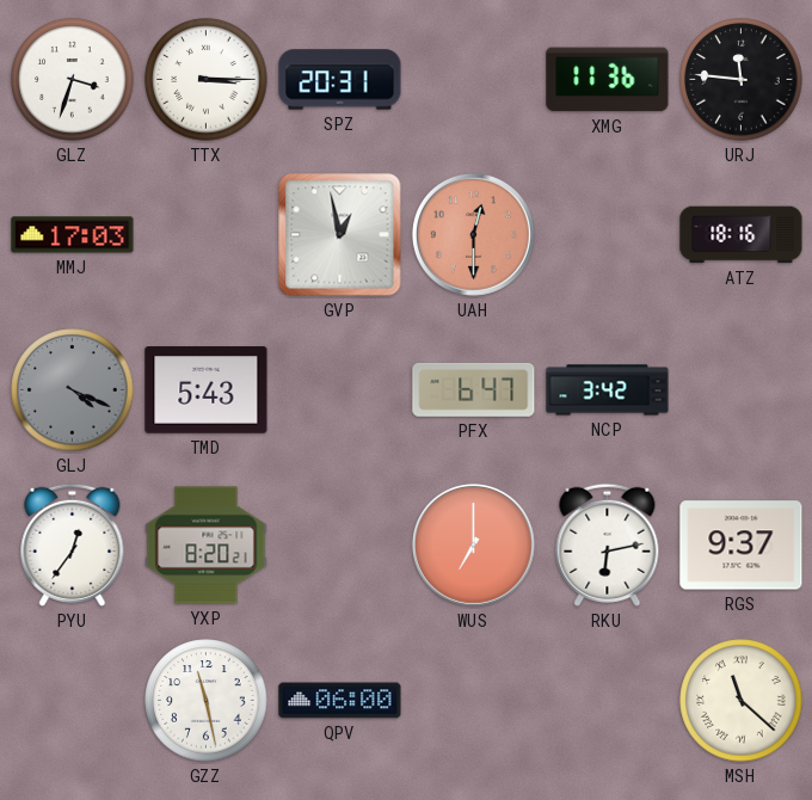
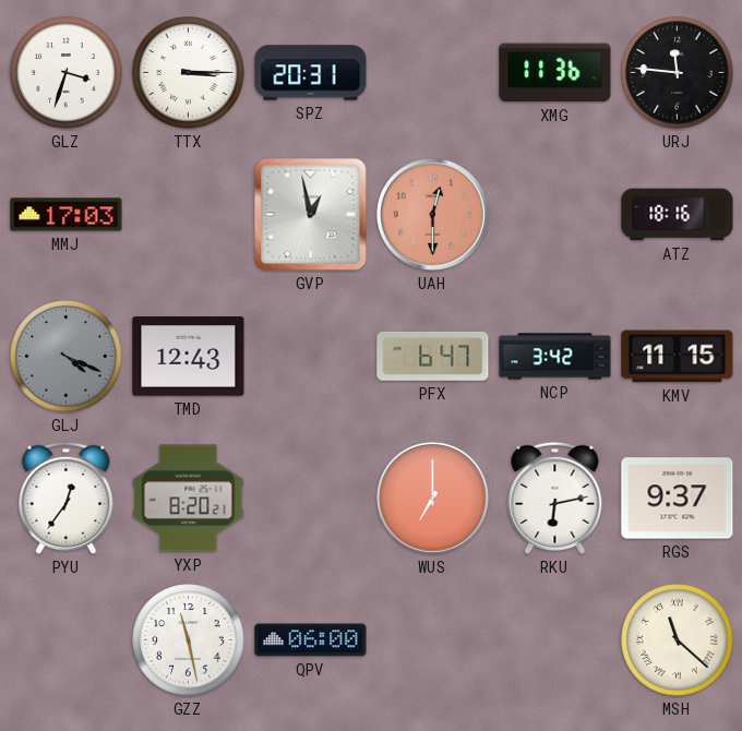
TMD: 5:43 -> 12:43
KMV: none -> 11:15
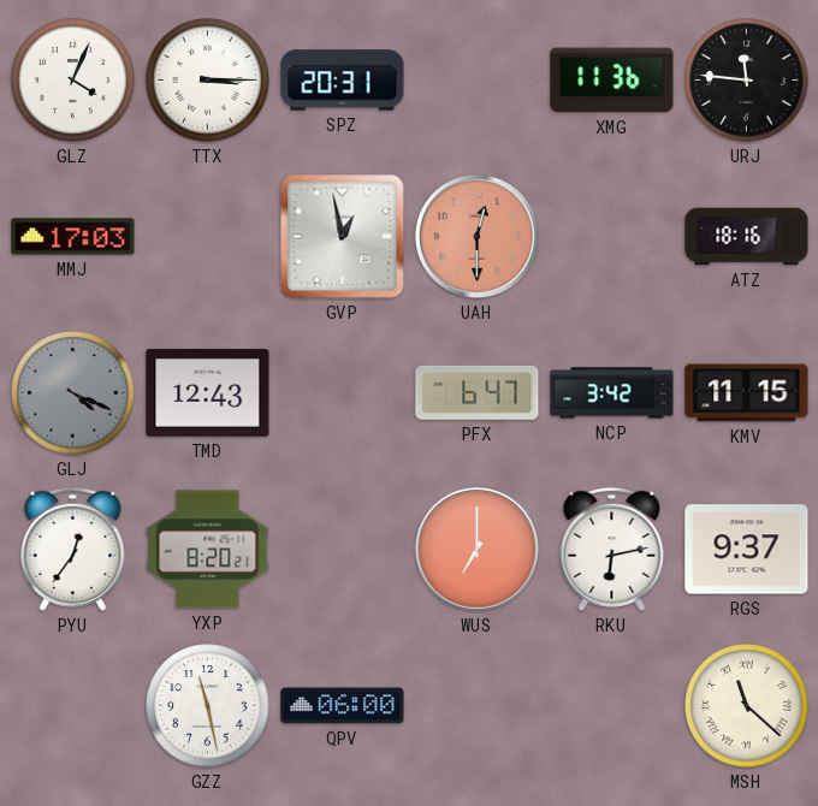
GLZ: 3:33 -> 4:04
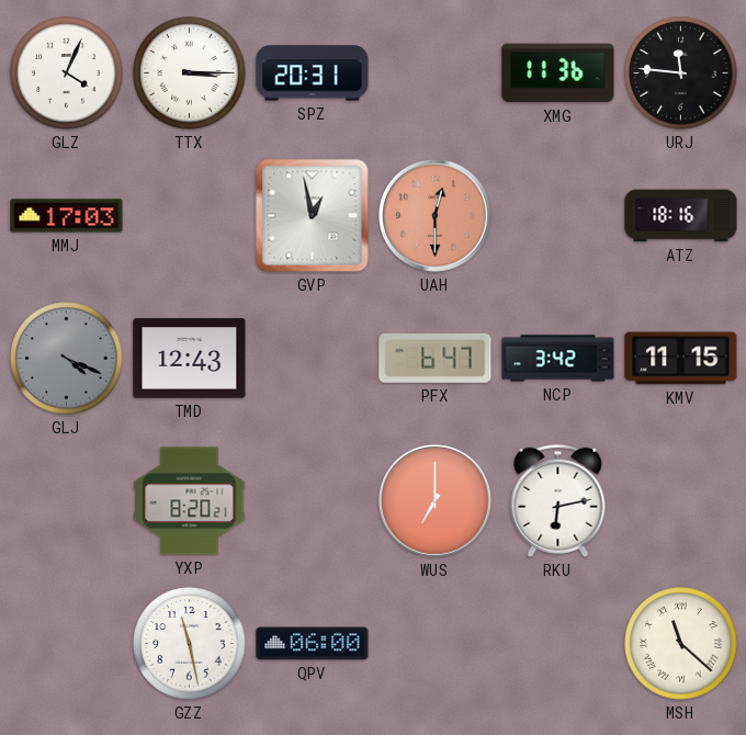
PYU: 12:36 -> none
RGS: 9:37 -> none
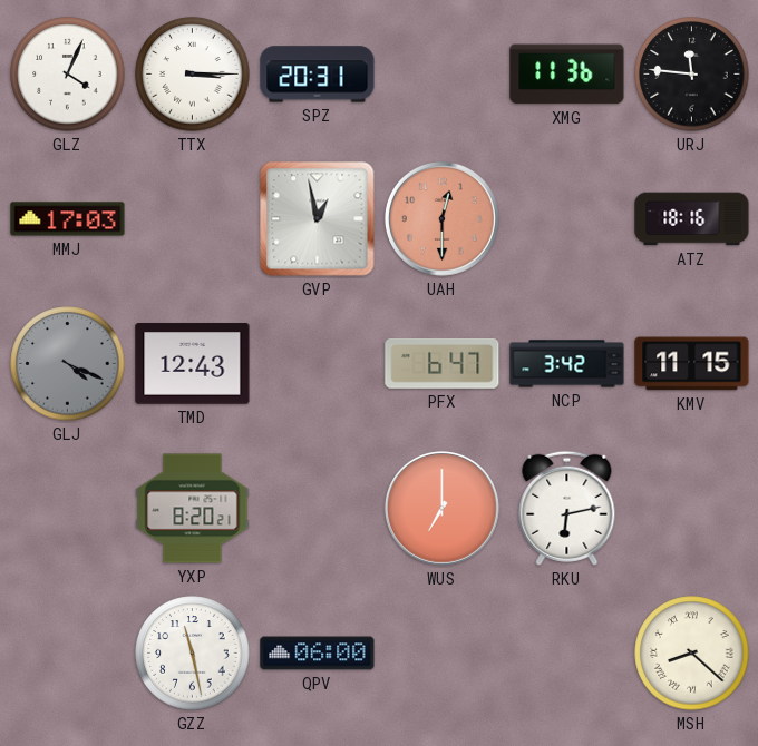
MSH: 11:22 -> 8:22
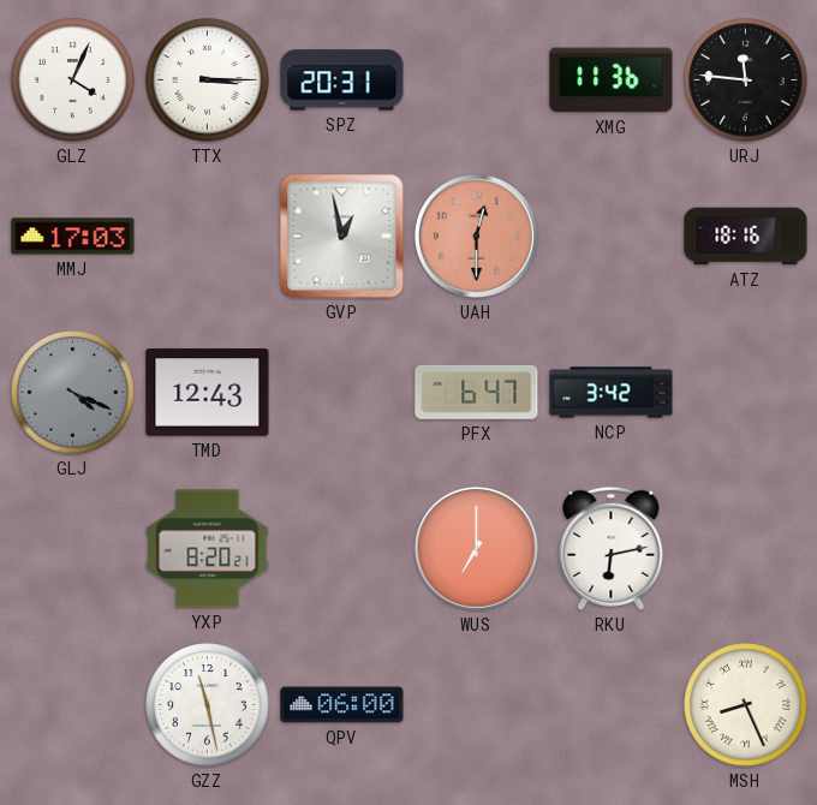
KMV: 11:15 -> none
MSH: 8:22 -> 8:26
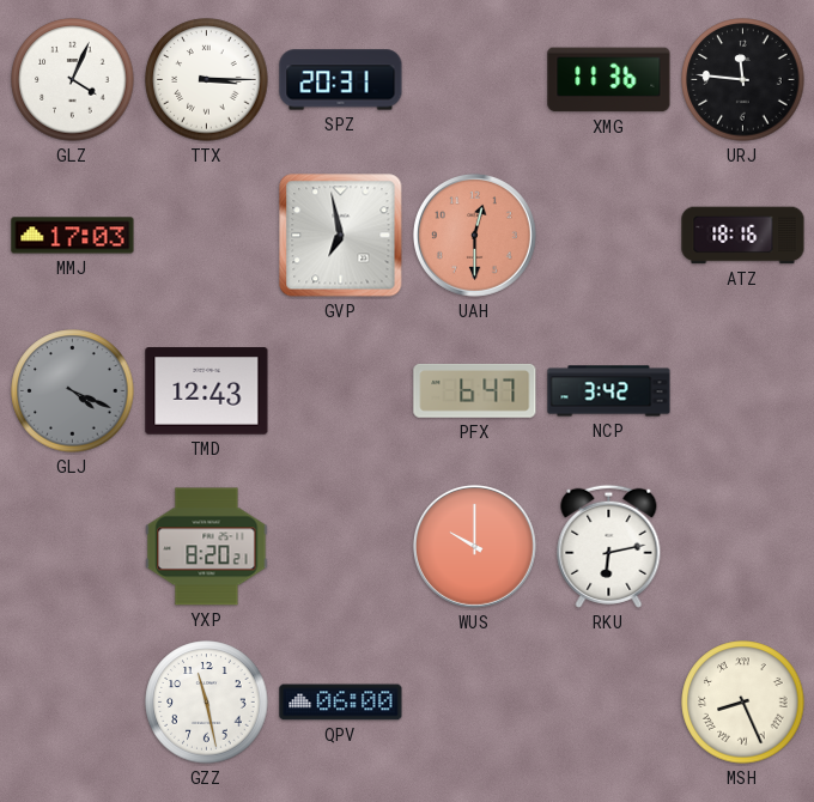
GVP: 12:58 -> 6:58
WUS: 7:00 -> 10:00
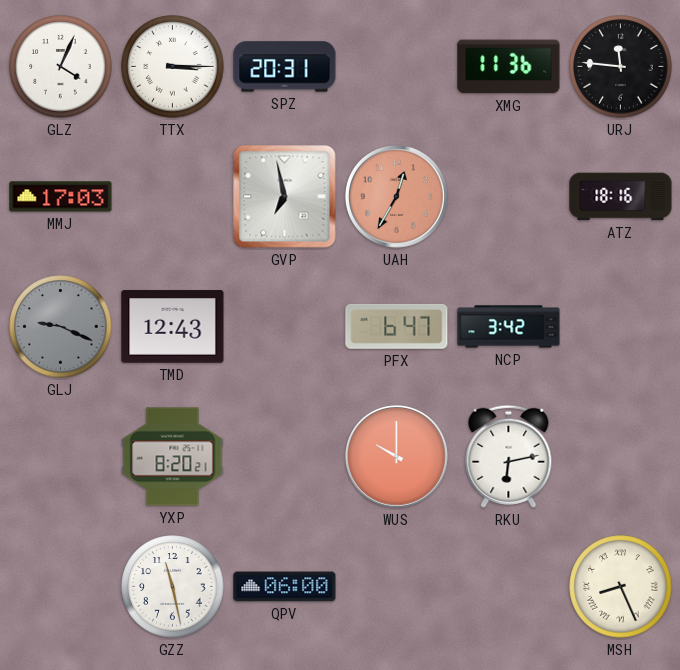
UAH: 12:30 -> 12:35
GLJ: 4:19 -> 9:19
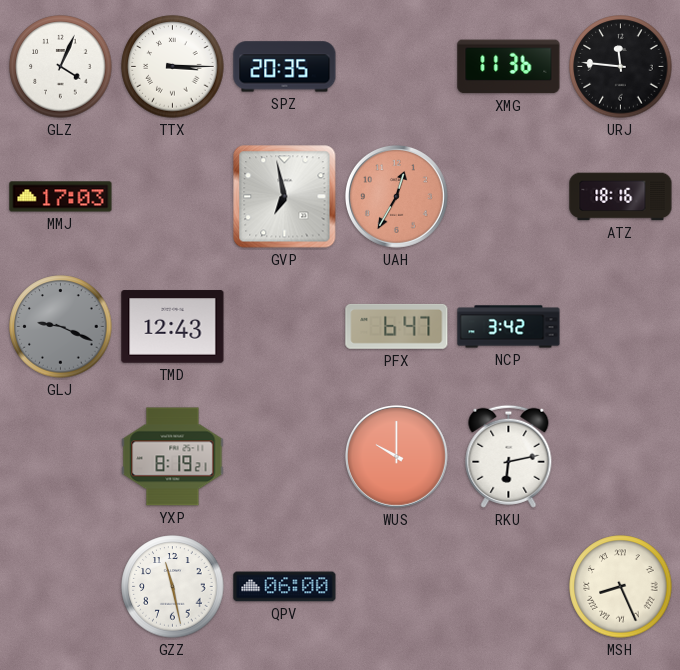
SPZ: 20:31 -> 20:35
YXP: 8:20 -> 8:19
